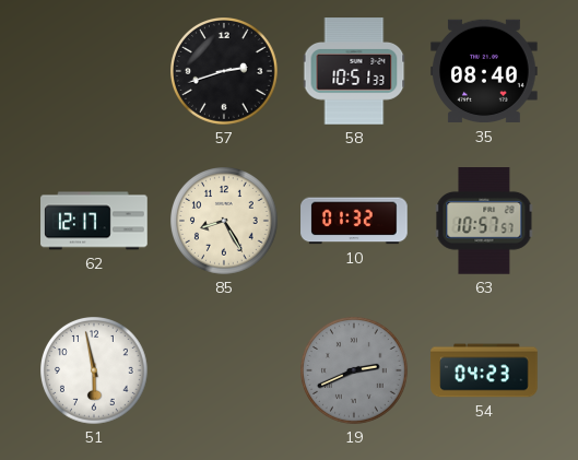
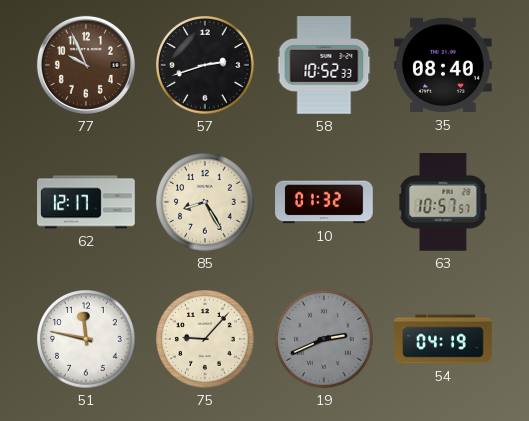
77: none -> 9:56
58: 10:51 -> 10:52
51: 5:58 -> 11:47
75: none -> 9:07
54: 04:23 -> 04:19
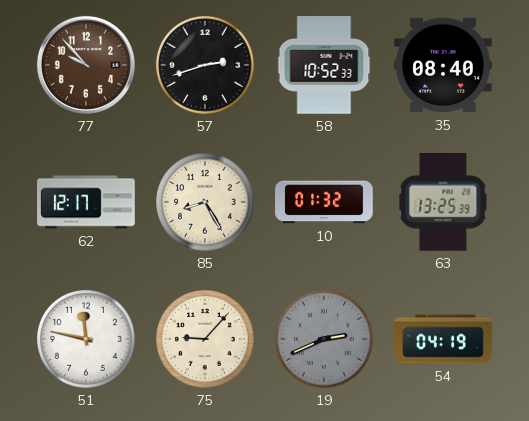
77: 9:56 -> 9:53
63: 10:57 -> 13:25
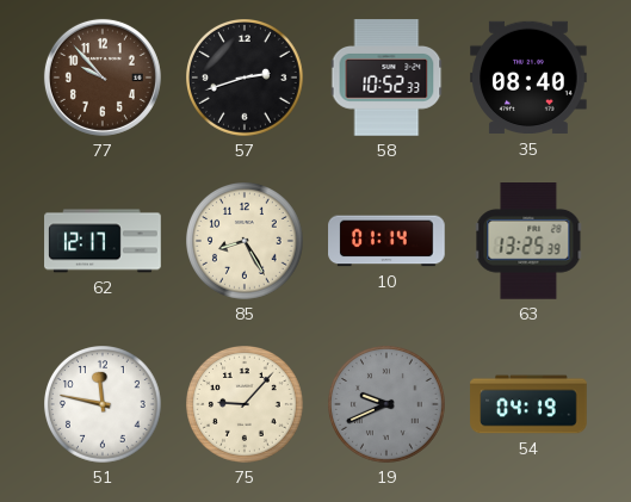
10: 01:32 -> 01:14
19: 2:41 -> 9:41
